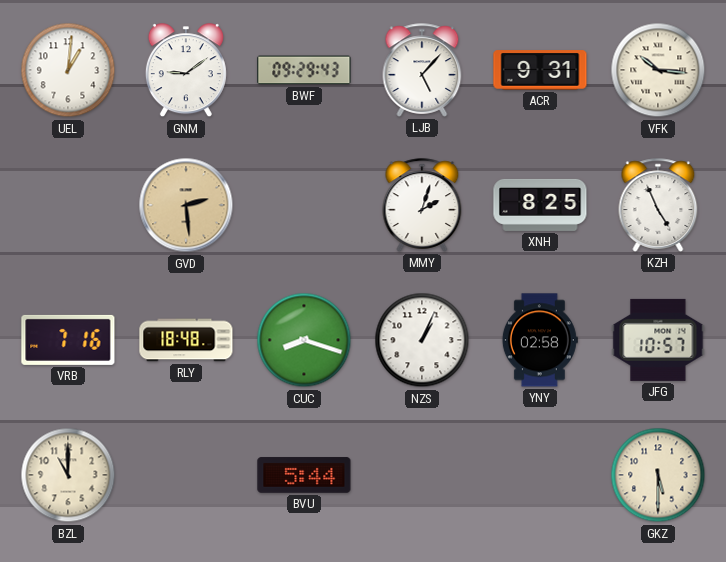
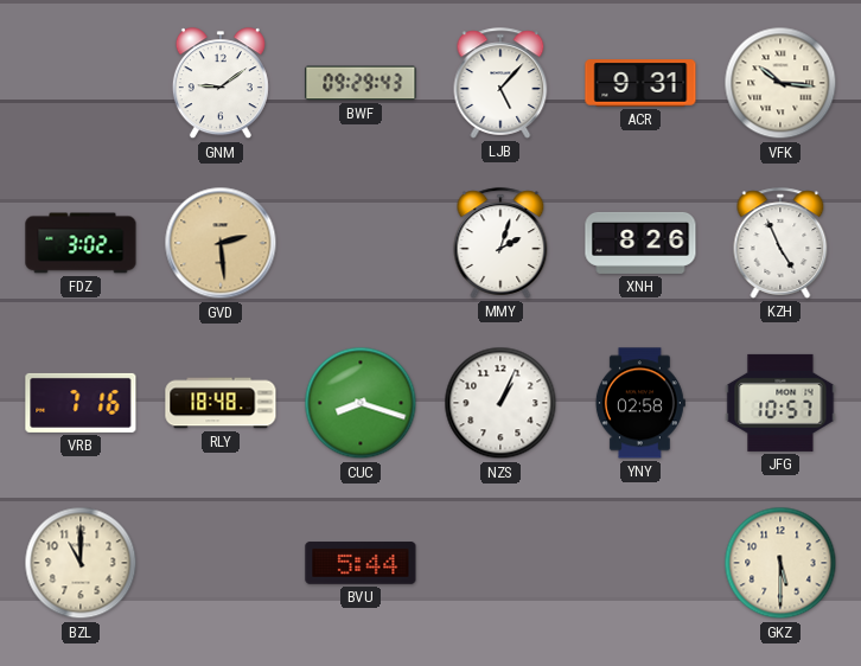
UEL: 1:01 -> none
FDZ: none -> 3:02
XNH: 8:25 -> 8:26
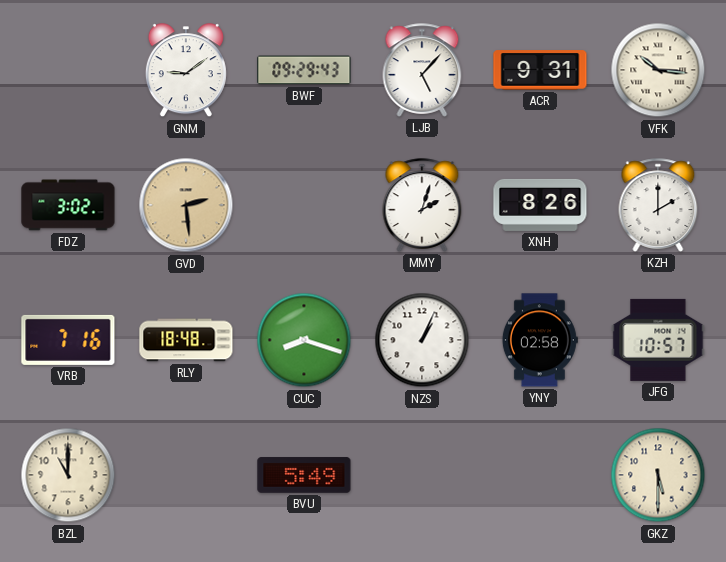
KZH: 4:56 -> 2:00
BVU: 5:44 -> 5:49
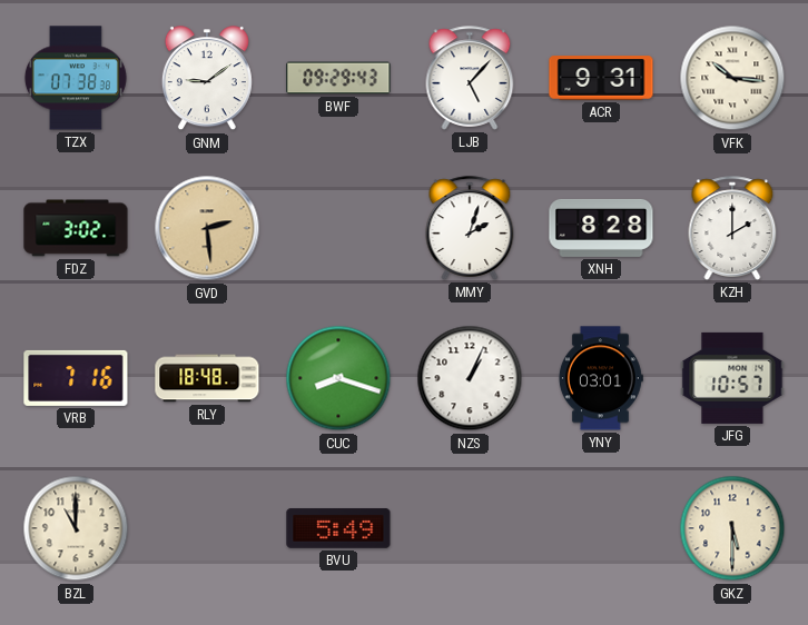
TZX: none -> 07:38
XNH: 8:26 -> 8:28
YNY: 02:58 -> 03:01
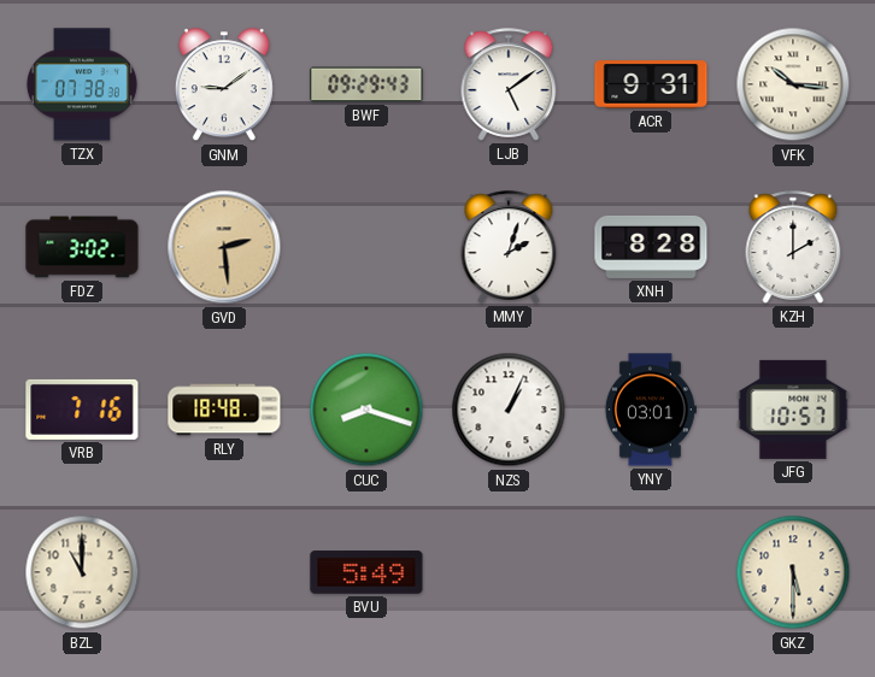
LJB: 5:07 -> 5:09
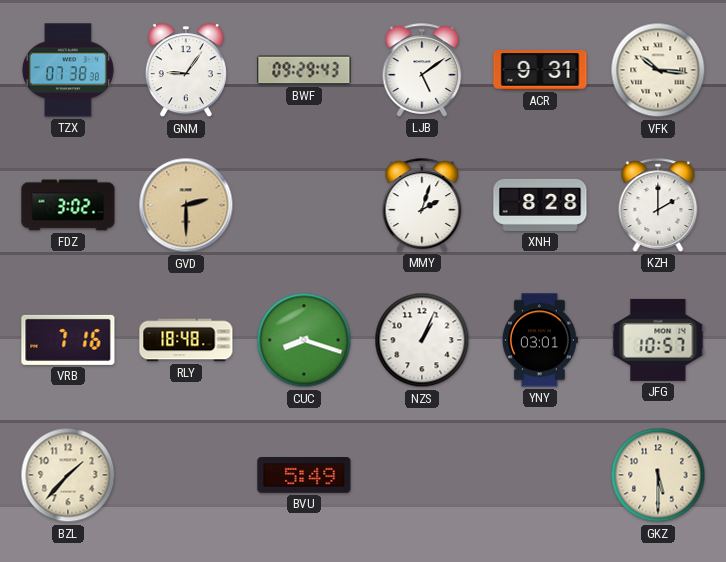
GNM: 9:09 -> 9:06
GVD: 2:29 -> 2:30
BZL: 11:00 -> 1:37
